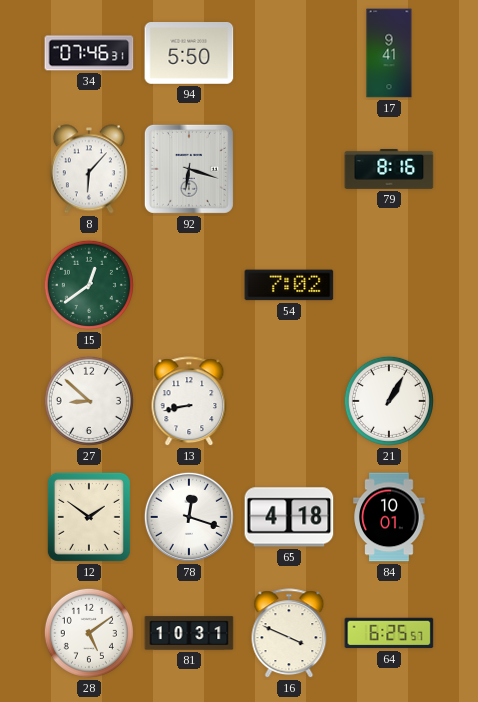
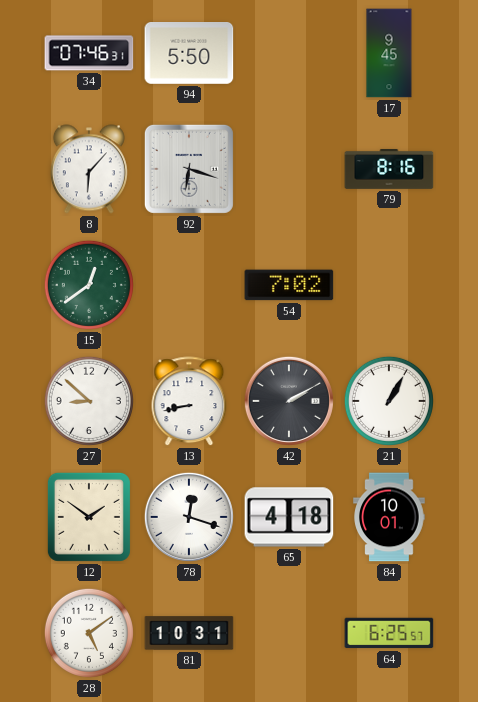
17: 9:41 -> 9:45
42: none -> 2:10
16: 3:49 -> none
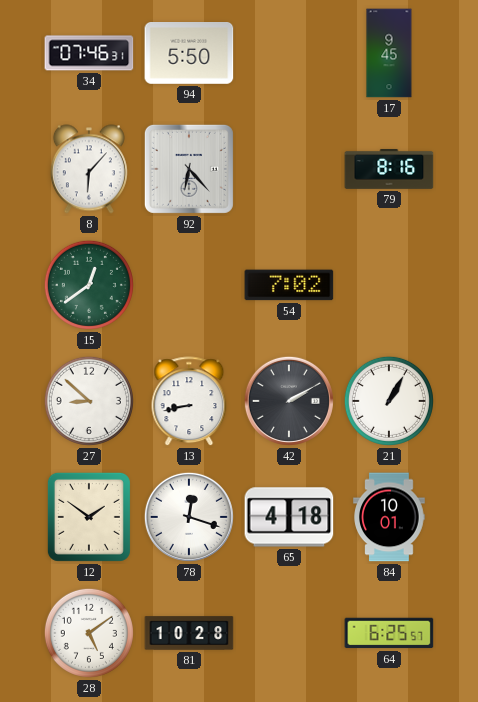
92: 6:18 -> 6:23
81: 10:31 -> 10:28
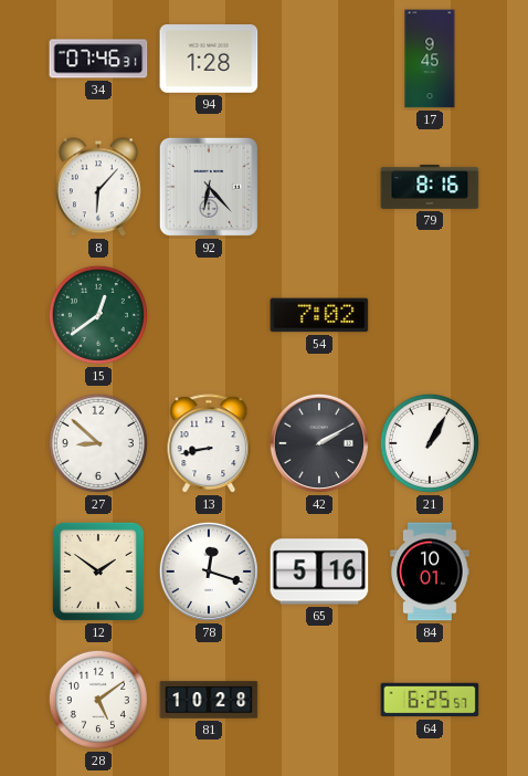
94: 5:50 -> 1:28
65: 4:18 -> 5:16
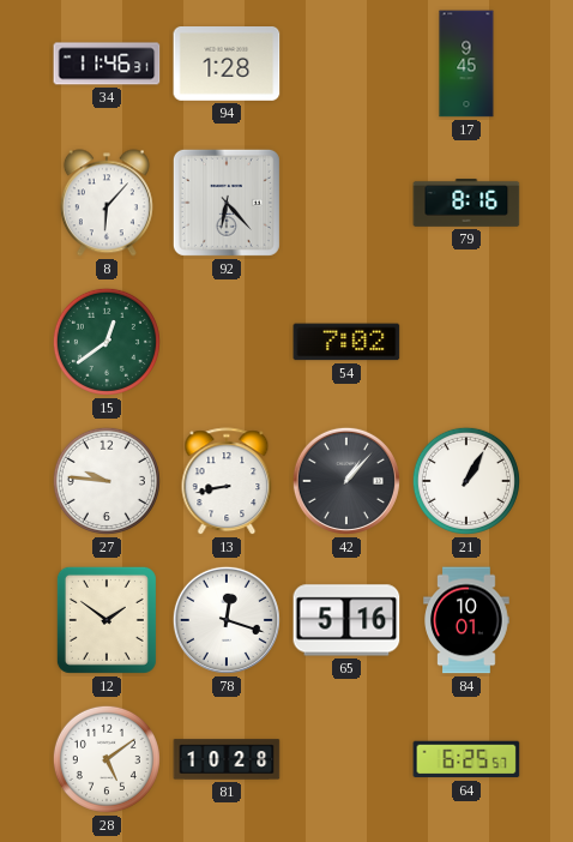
34: 07:46 -> 11:46
27: 8:52 -> 9:46
42: 2:10 -> 1:07
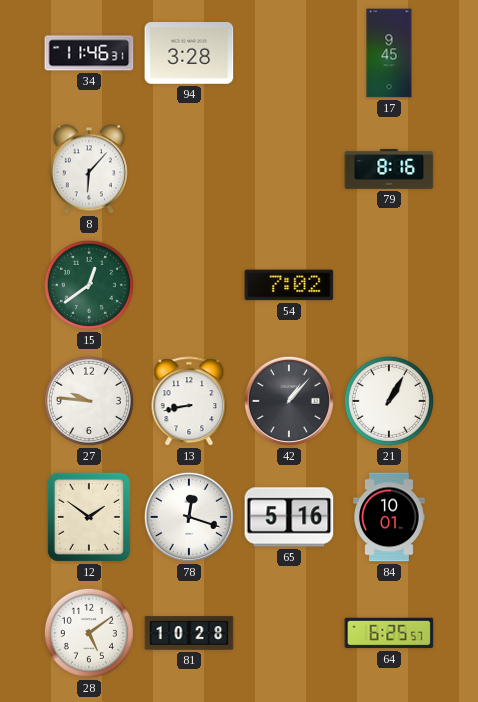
94: 1:28 -> 3:28
92: 6:23 -> none
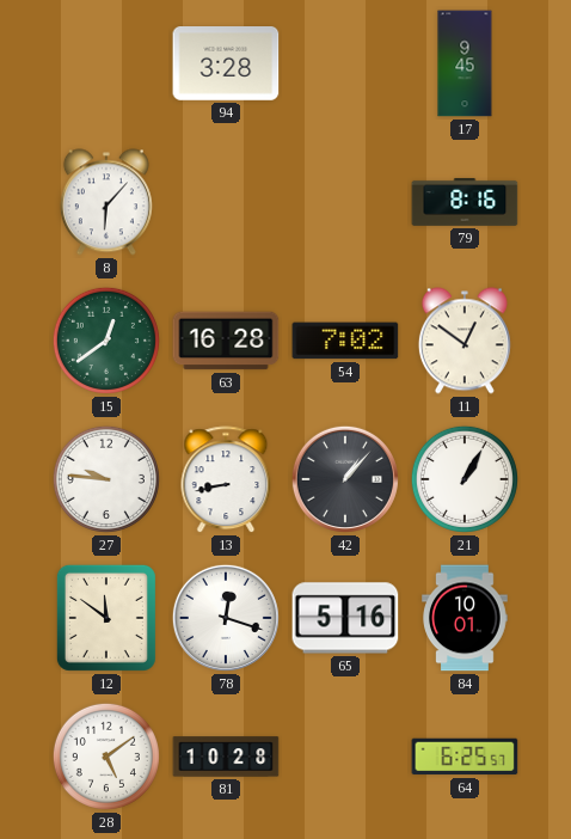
34: 11:46 -> none
63: none -> 16:28
11: none -> 12:51
12: 1:51 -> 11:51
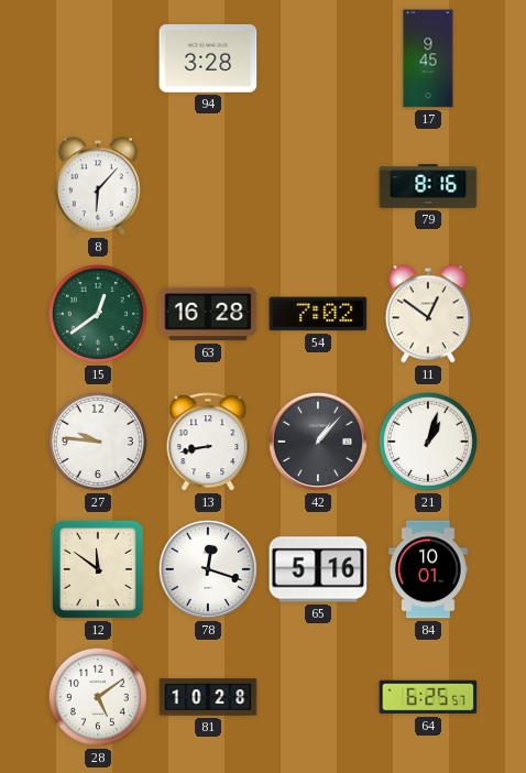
21: 1:05 -> 1:03
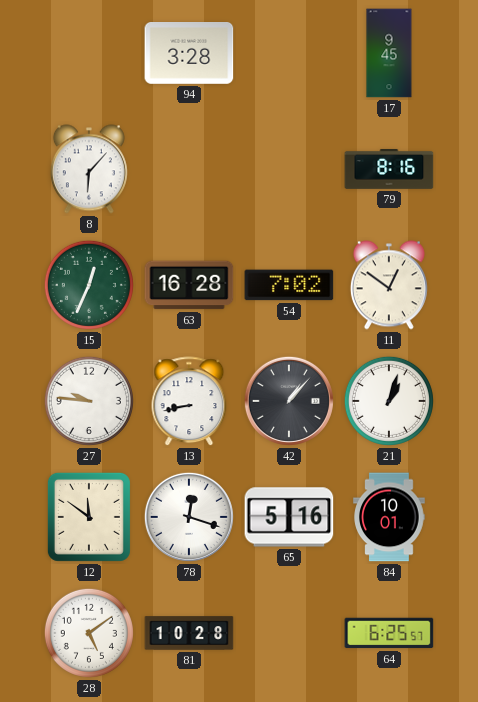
15: 12:39 -> 12:34
